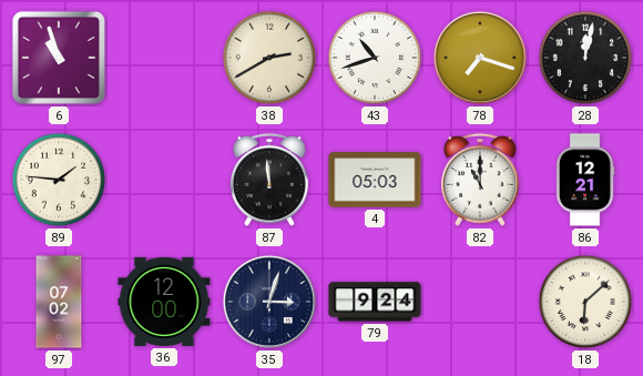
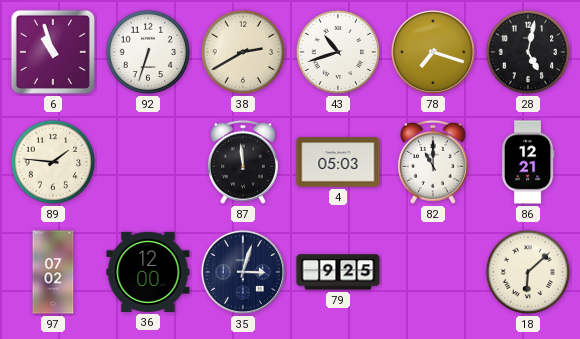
92: none -> 6:33
28: 12:02 -> 5:02
79: 9:24 -> 9:25
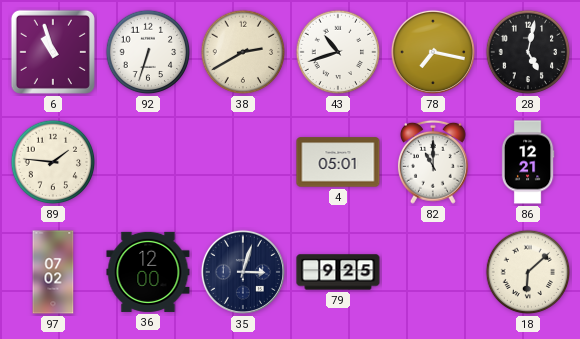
78: 7:18 -> 7:17
87: 11:59 -> none
4: 05:03 -> 05:01
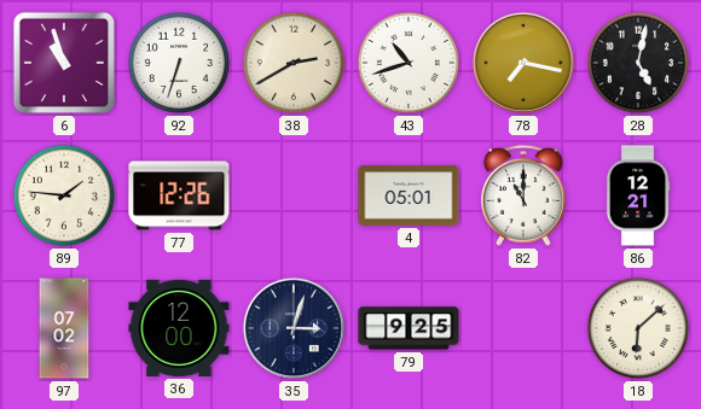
77: none -> 12:26
